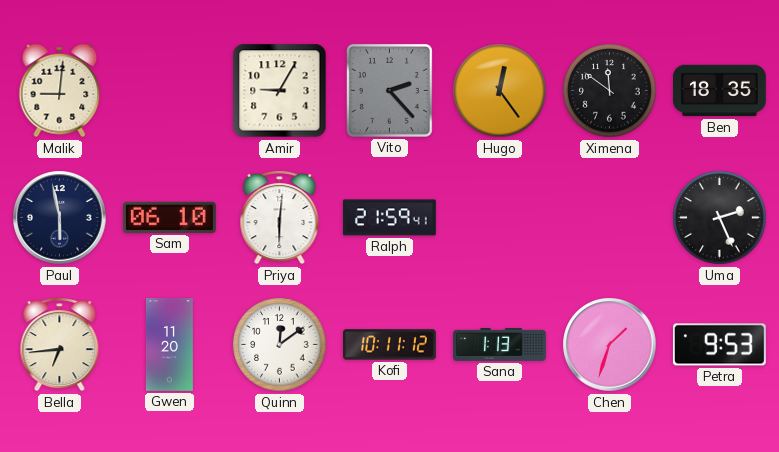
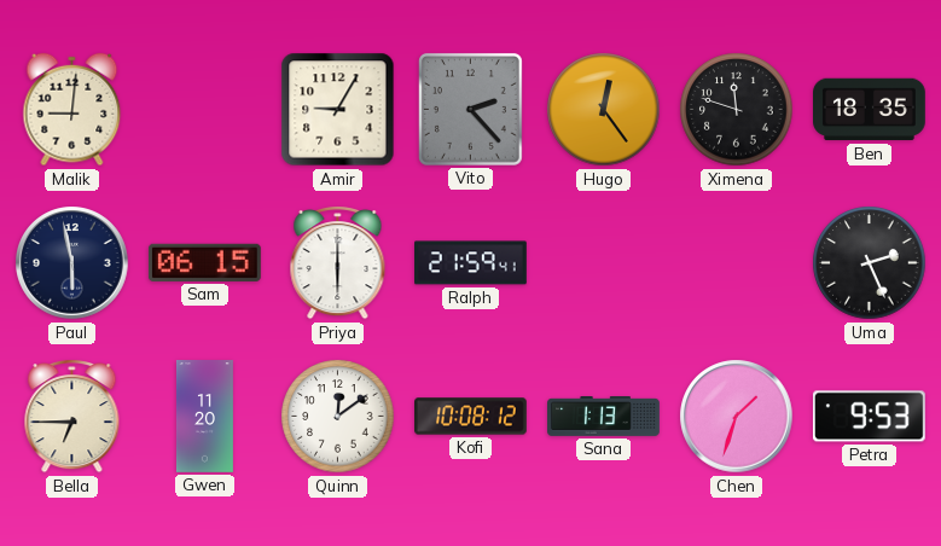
Ximena: 11:51 -> 11:48
Sam: 06:10 -> 06:15
Priya: 6:01 -> 6:00
Bella: 6:44 -> 6:45
Kofi: 10:11 -> 10:08
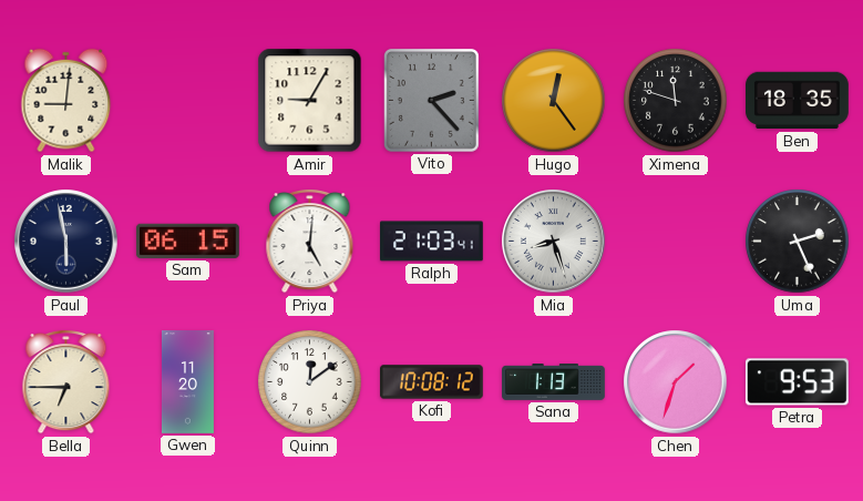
Priya: 6:00 -> 5:01
Ralph: 21:59 -> 21:03
Mia: none -> 8:27
